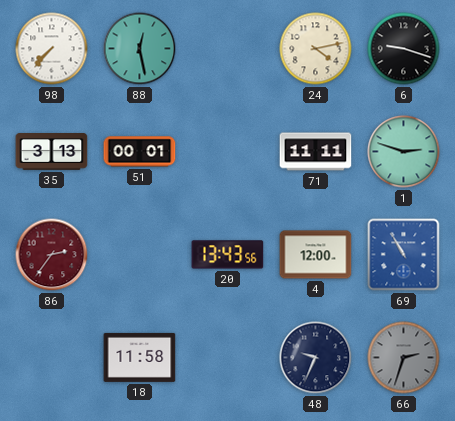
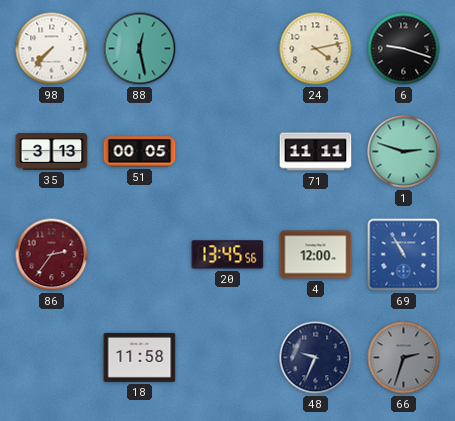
51: 00:01 -> 00:05
20: 13:43 -> 13:45
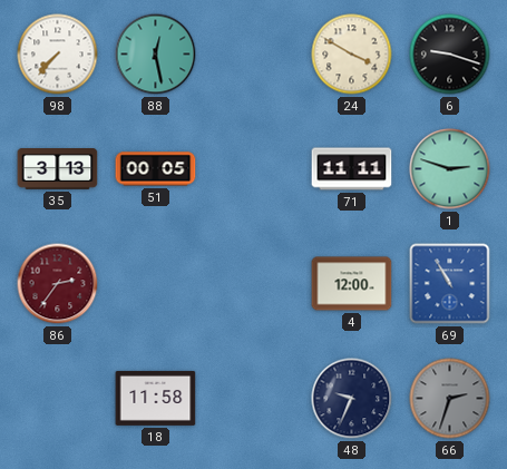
24: 4:13 -> 3:50
20: 13:45 -> none
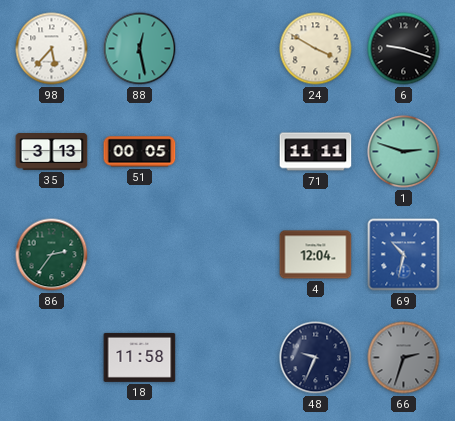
98: 7:37 -> 5:37
86 dial: burgundy -> green
4: 12:00 -> 12:04
69: 10:55 -> 10:32
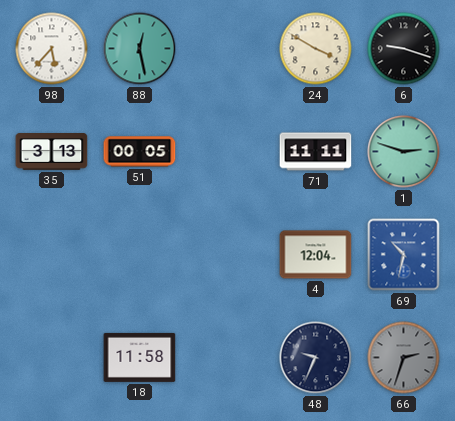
86: 2:36 -> none
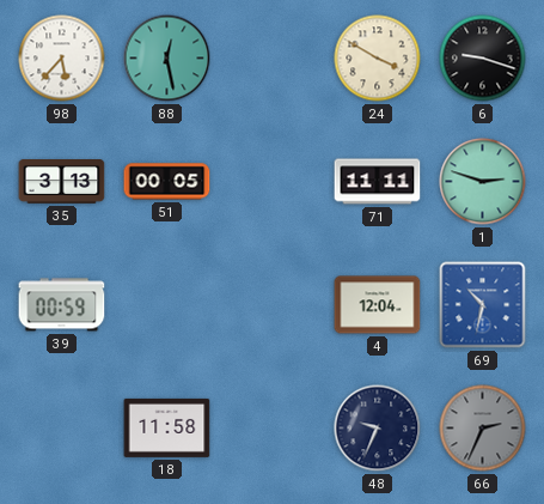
39: none -> 00:59
66: 2:33 -> 2:34
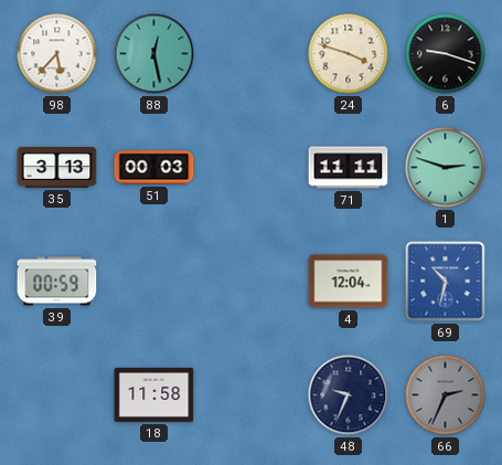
24: 3:50 -> 3:48
51: 00:05 -> 00:03
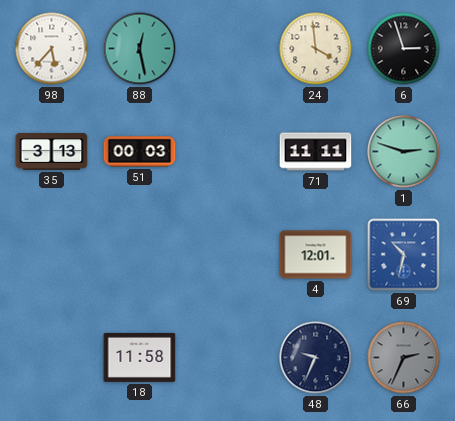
24: 3:48 -> 3:59
6: 9:18 -> 2:57
39: 00:59 -> none
4: 12:04 -> 12:01
